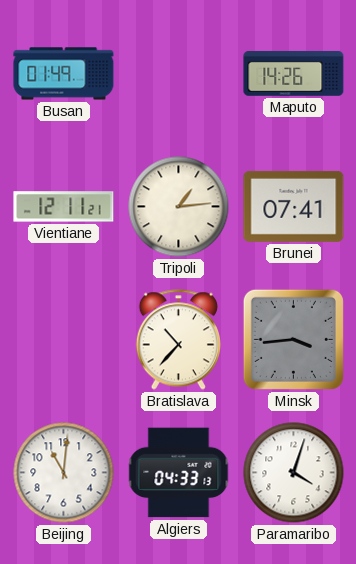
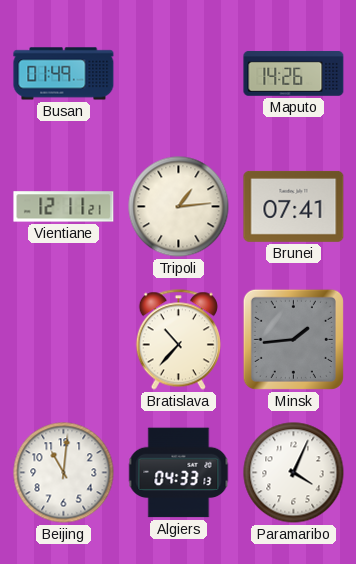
Minsk: 3:44 -> 1:44
Paramaribo: 4:03 -> 4:04
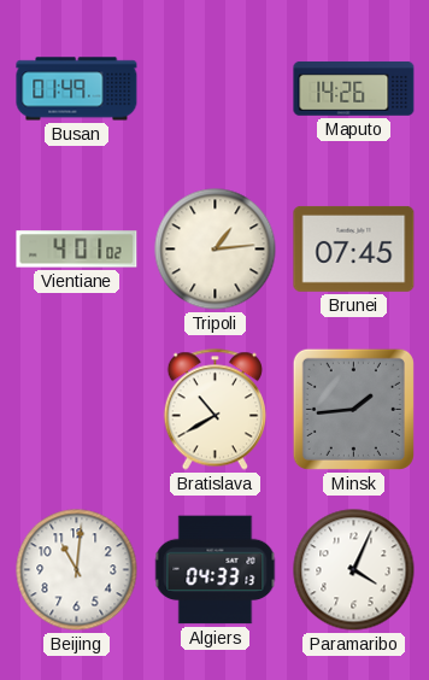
Vientiane: 12:11 -> 4:01
Brunei: 07:41 -> 07:45
Bratislava: 10:37 -> 10:40
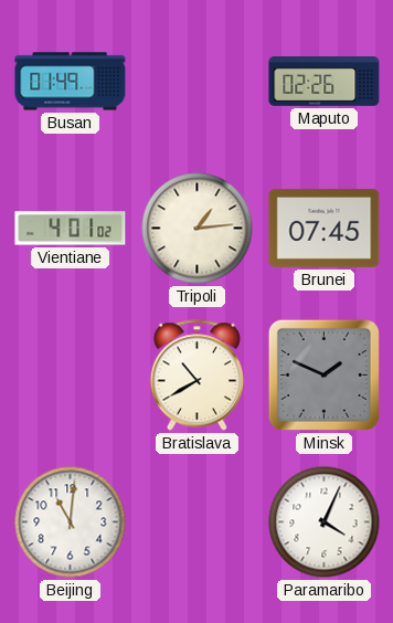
Maputo: 14:26 -> 02:26
Minsk: 1:44 -> 1:49
Algiers: 04:33 -> none
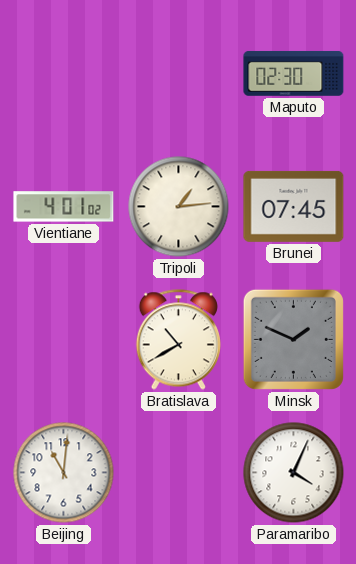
Busan: 01:49 -> none
Maputo: 02:26 -> 02:30
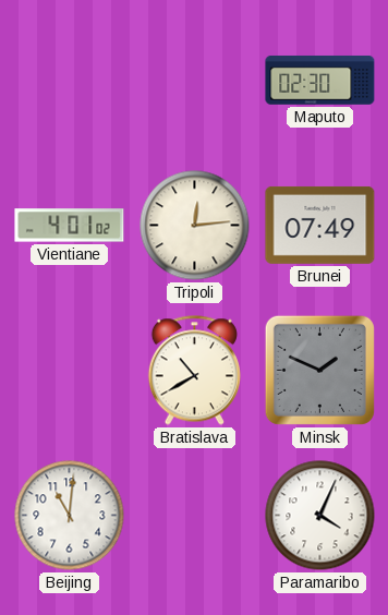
Tripoli: 1:14 -> 12:14
Brunei: 07:45 -> 07:49
